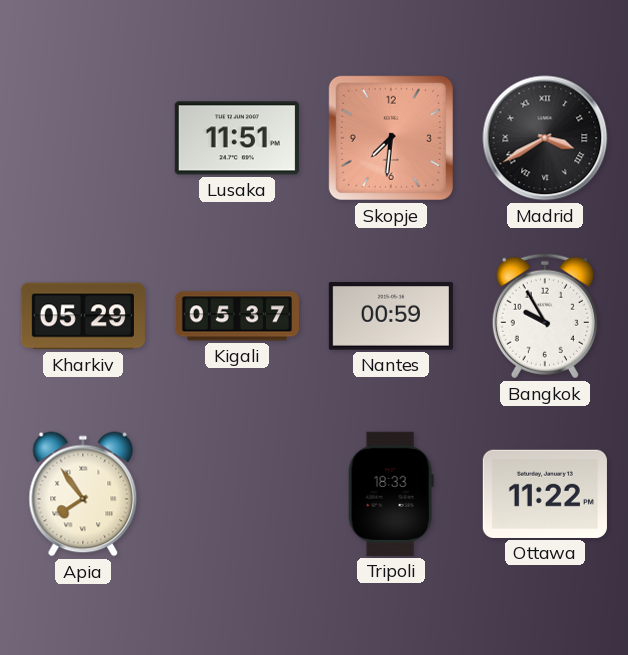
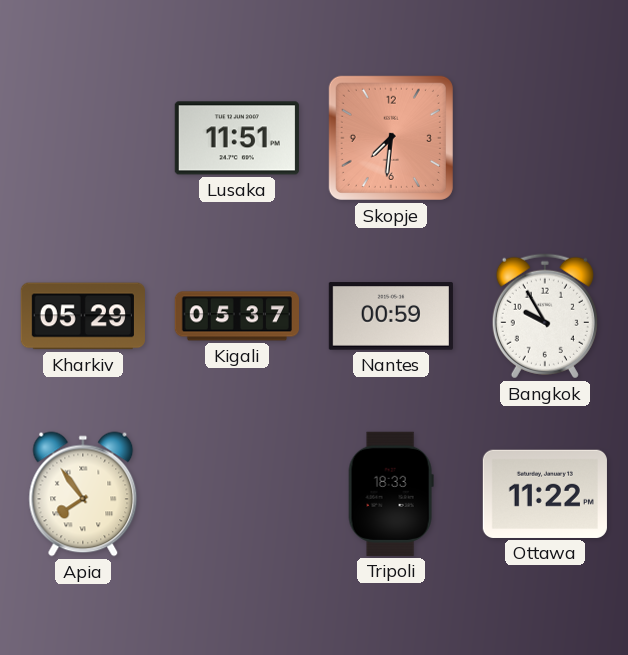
Madrid: 3:40 -> none
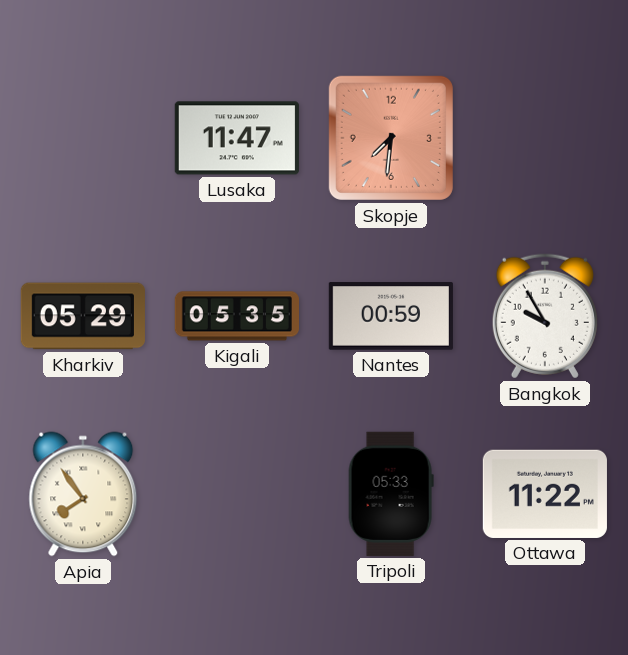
Lusaka: 11:51 -> 11:47
Kigali: 05:37 -> 05:35
Tripoli: 18:33 -> 05:33
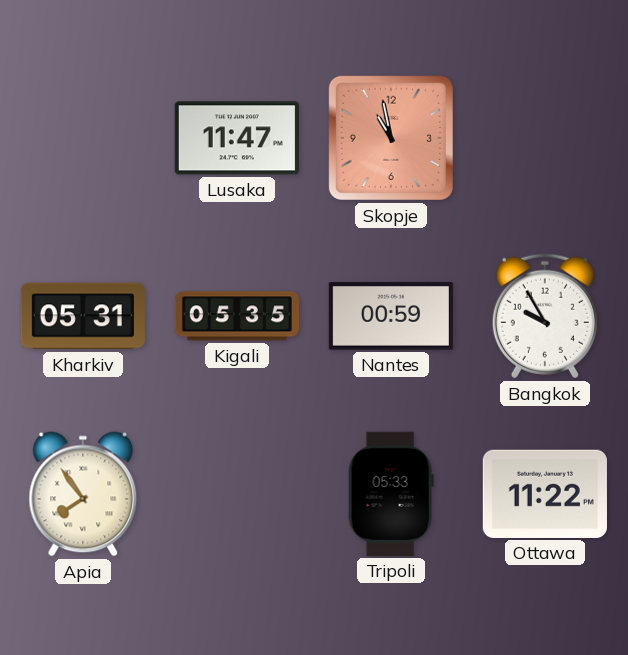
Skopje: 7:31 -> 10:58
Kharkiv: 05:29 -> 05:31
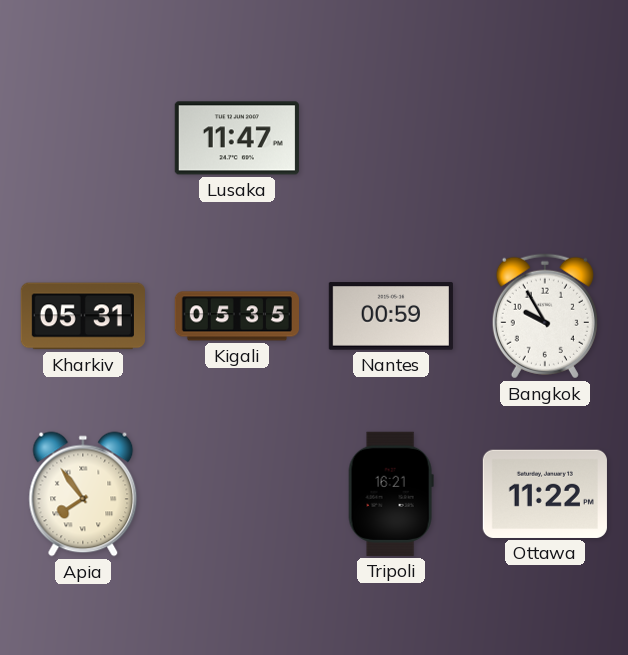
Skopje: 10:58 -> none
Tripoli: 05:33 -> 16:21
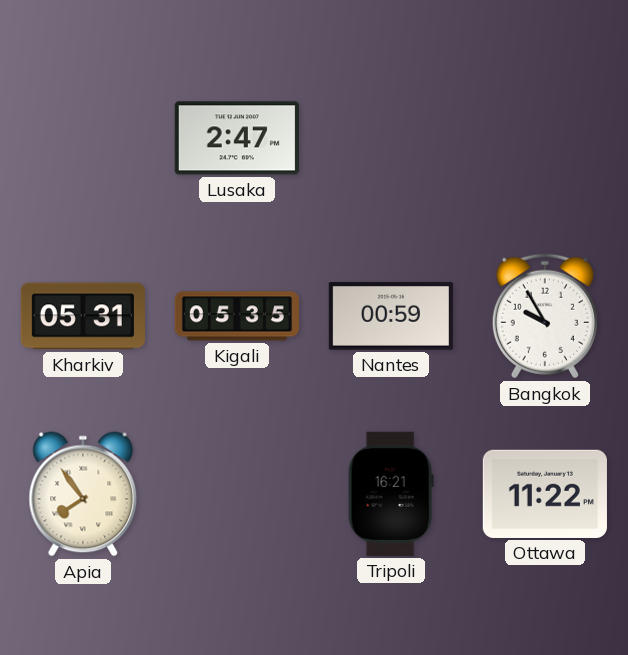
Lusaka: 11:47 -> 2:47
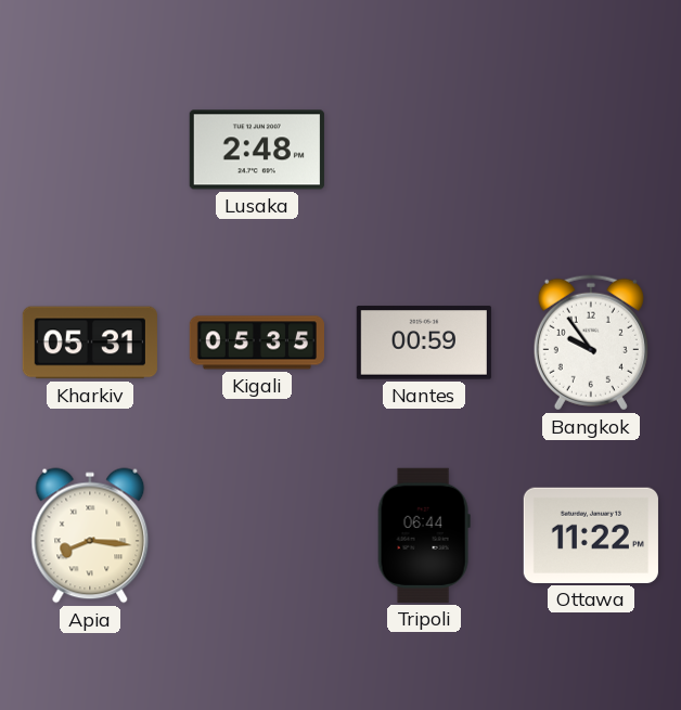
Lusaka: 2:47 -> 2:48
Bangkok: 9:55 -> 9:54
Apia: 7:54 -> 8:16
Tripoli: 16:21 -> 06:44
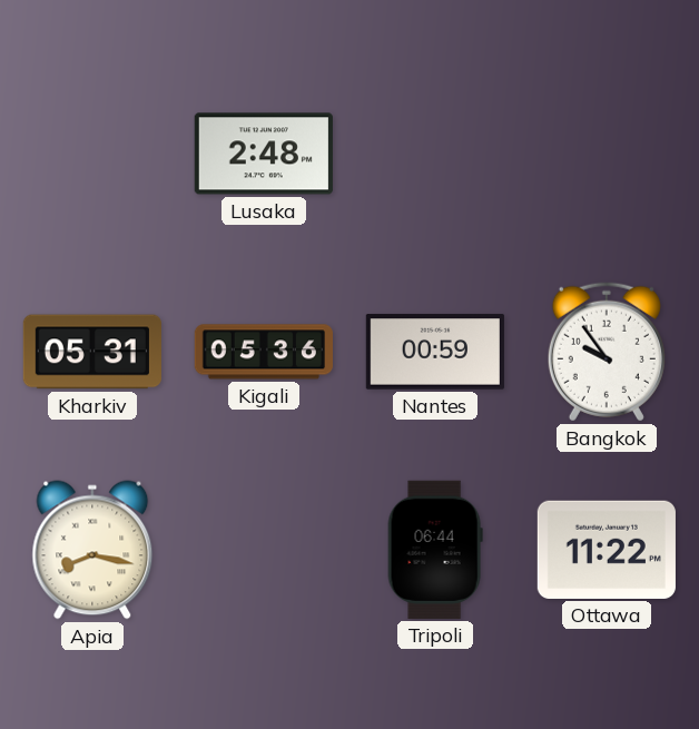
Kigali: 05:35 -> 05:36
Apia: 8:16 -> 8:17
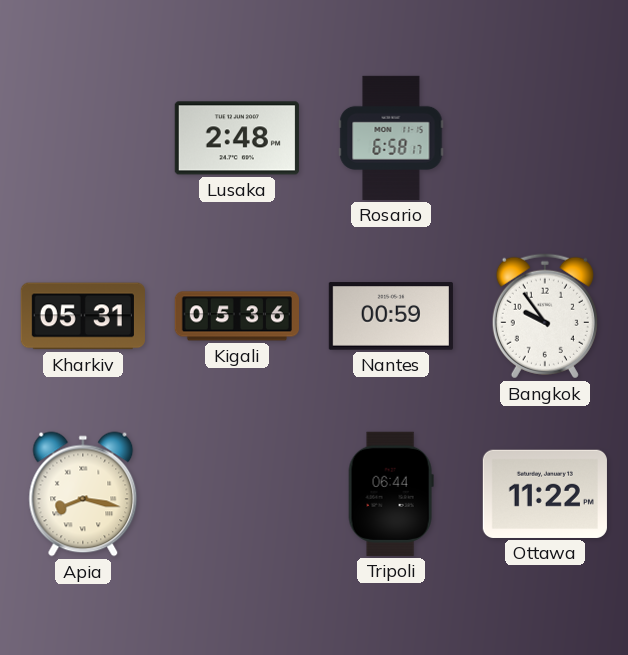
Rosario: none -> 6:58
